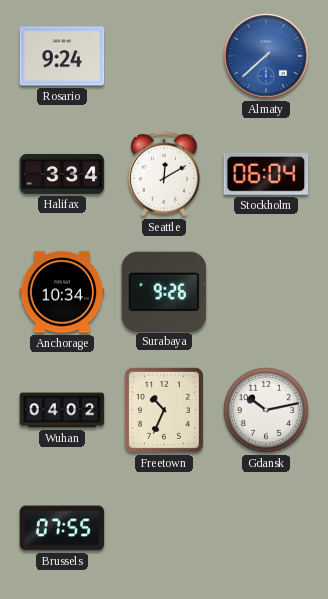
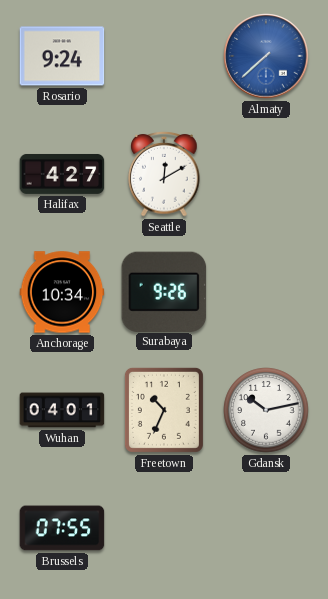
Halifax: 3:34 -> 4:27
Stockholm: 06:04 -> none
Wuhan: 04:02 -> 04:01
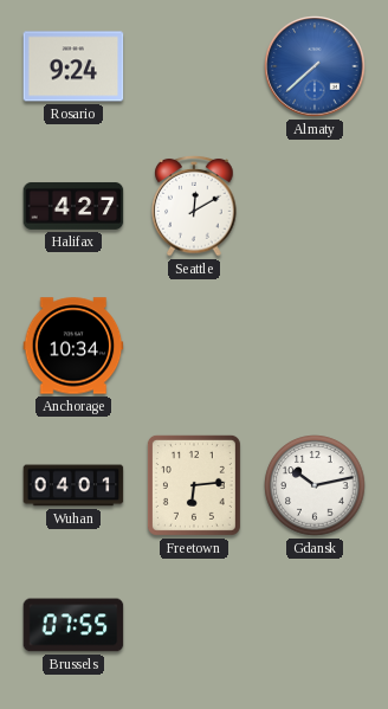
Surabaya: 9:26 -> none
Freetown: 10:34 -> 6:14
